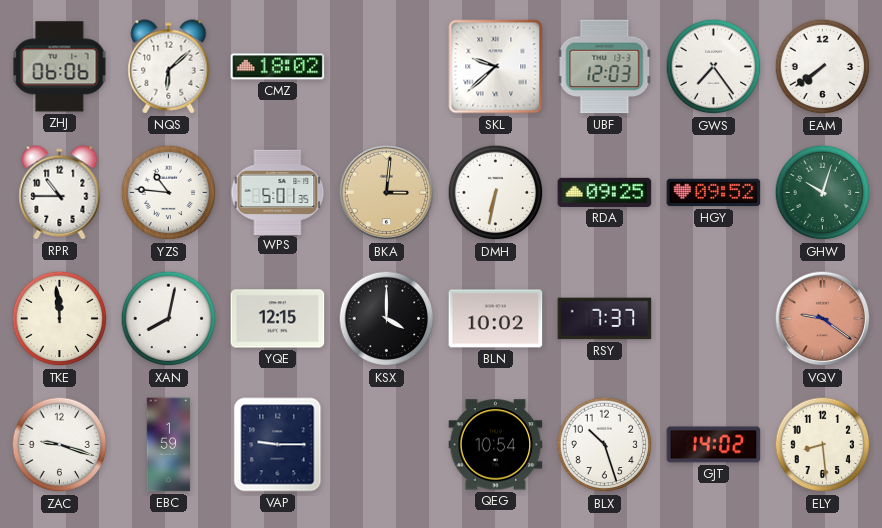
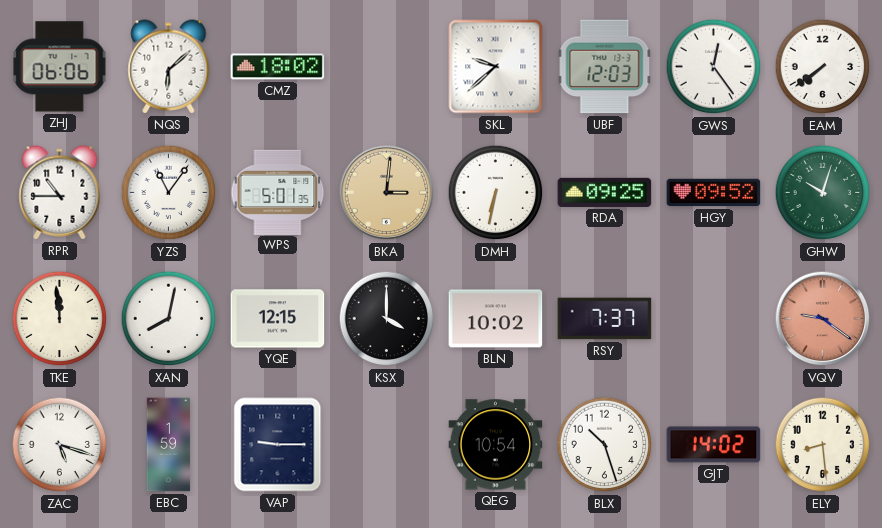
GWS: 7:24 -> 12:24
YZS: 10:46 -> 11:06
ZAC: 9:18 -> 5:18
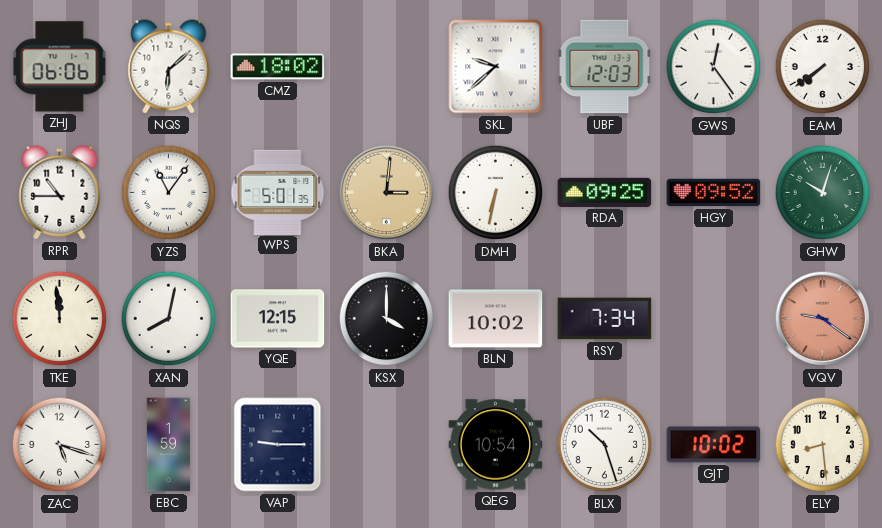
RSY: 7:37 -> 7:34
GJT: 14:02 -> 10:02
